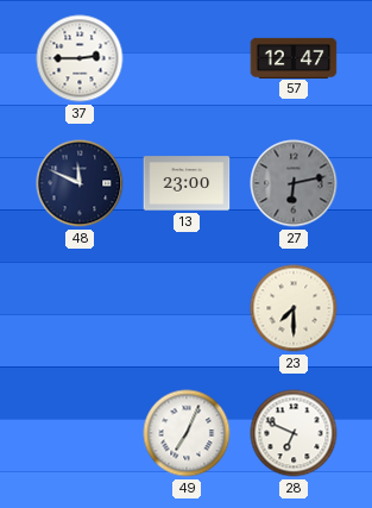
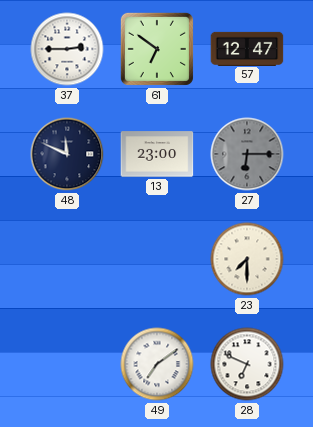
61: none -> 6:51
27: 6:13 -> 6:15
49: 7:04 -> 7:09
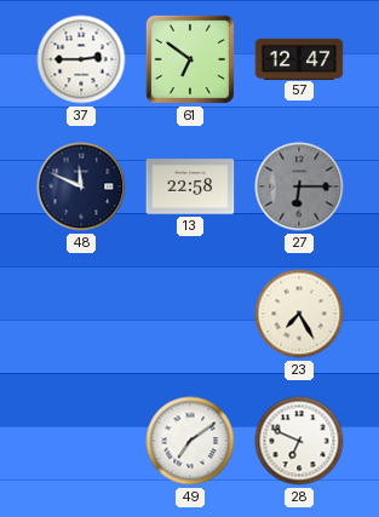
13: 23:00 -> 22:58
23: 7:30 -> 7:25
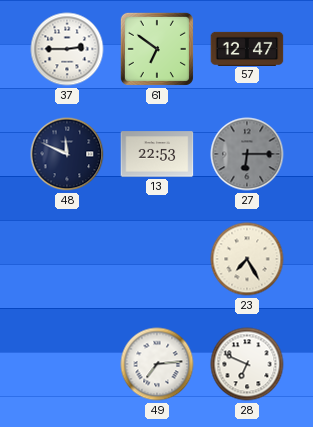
13: 22:58 -> 22:53
49: 7:09 -> 7:14
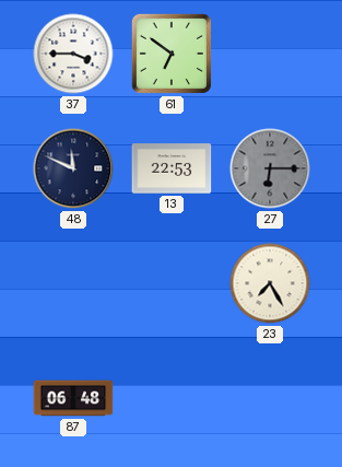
37: 2:45 -> 3:45
57: 12:47 -> none
87: none -> 06:48
49: 7:14 -> none
28: 6:49 -> none
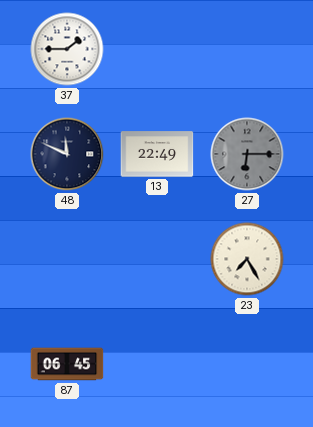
37: 3:45 -> 1:45
61: 6:51 -> none
13: 22:53 -> 22:49
87: 06:48 -> 06:45
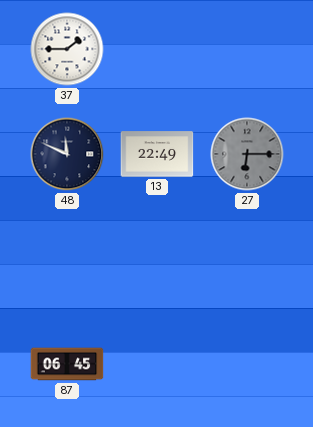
23: 7:25 -> none
